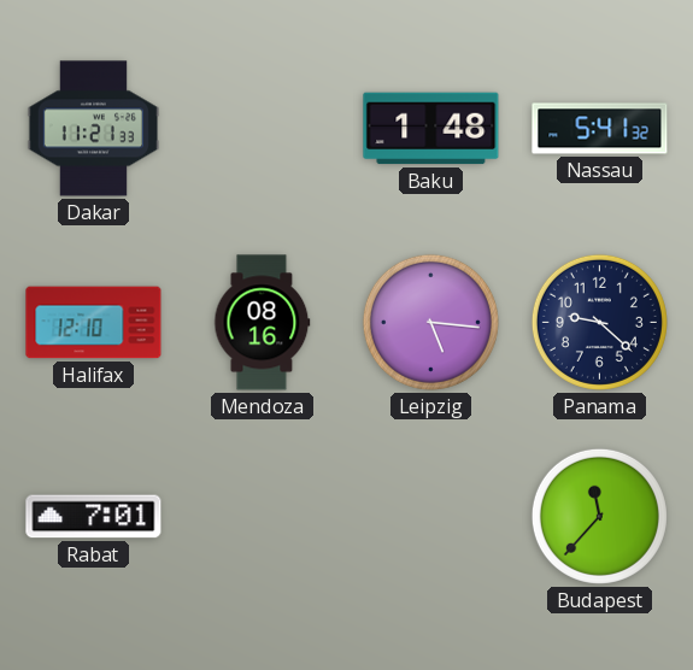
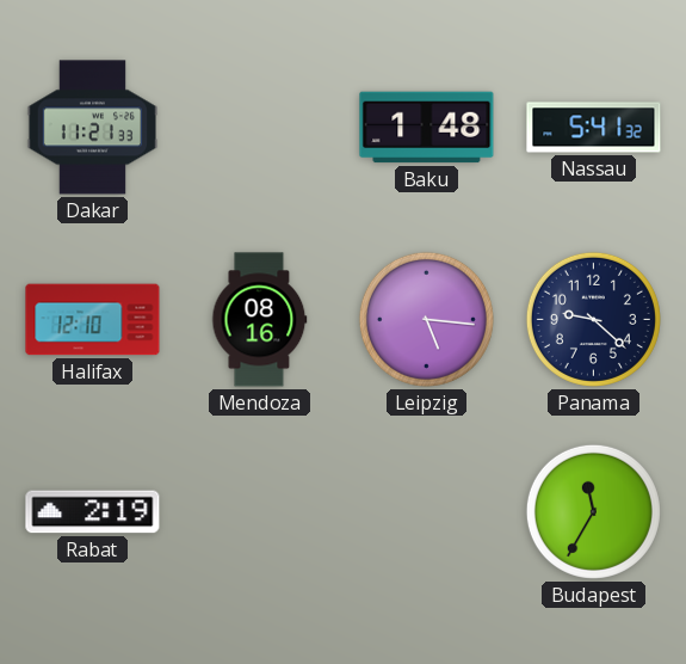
Rabat: 7:01 -> 2:19
Budapest: 11:37 -> 11:35
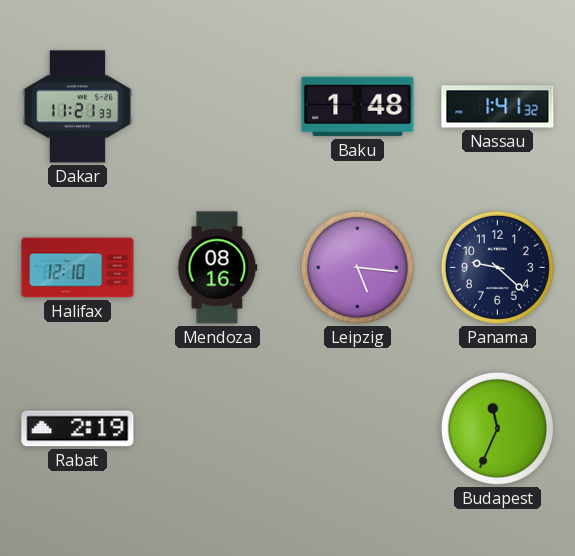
Nassau: 5:41 -> 1:41
Budapest: 11:35 -> 11:34
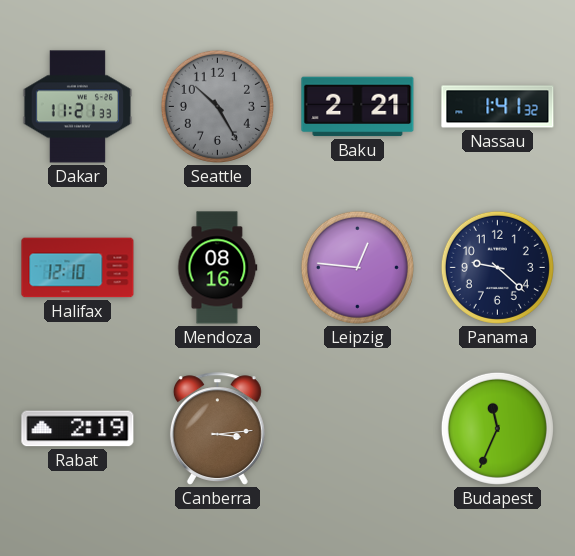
Seattle: none -> 10:25
Baku: 1:48 -> 2:21
Leipzig: 5:16 -> 12:46
Canberra: none -> 3:14
